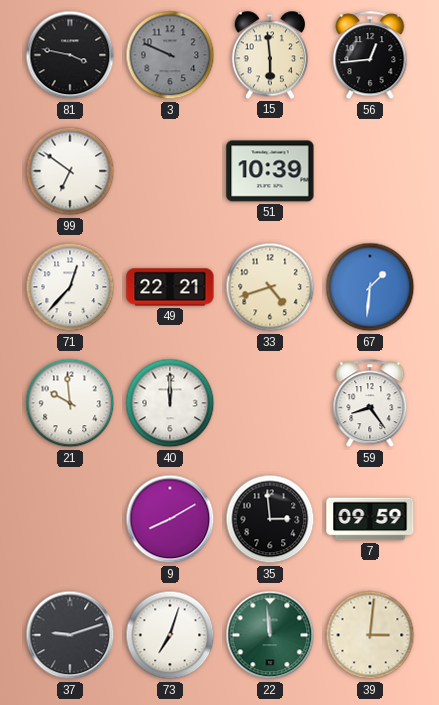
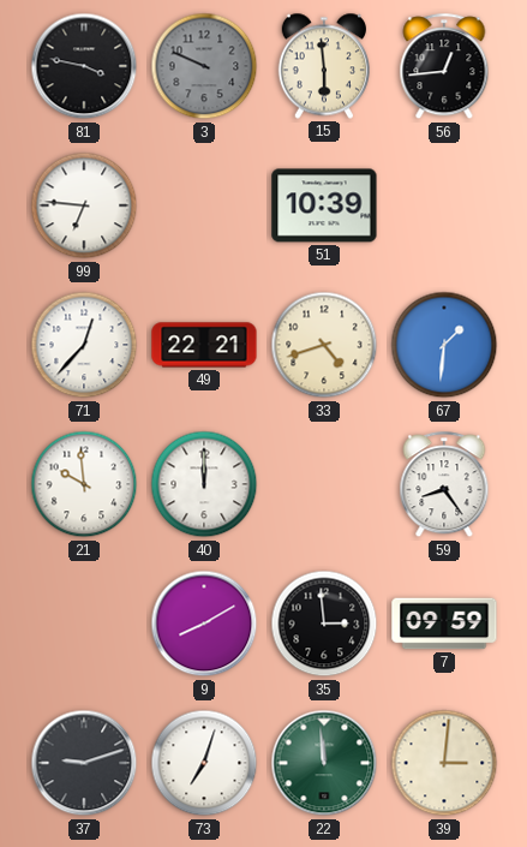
99: 6:51 -> 6:46
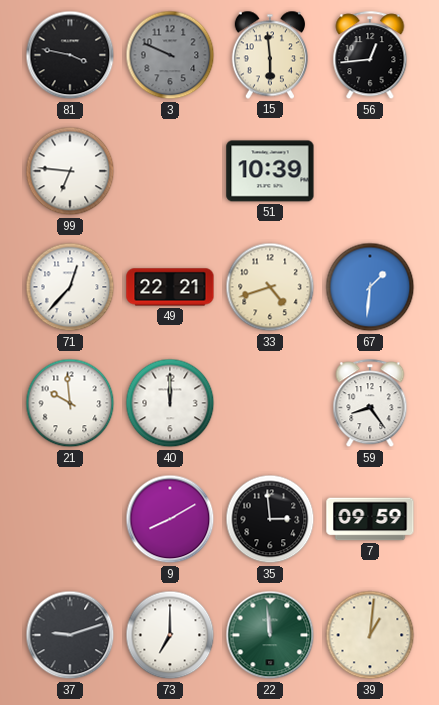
73: 7:03 -> 7:00
39: 3:01 -> 1:01
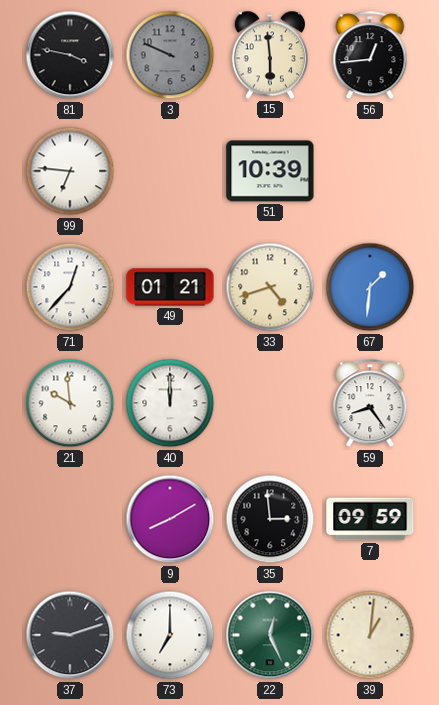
49: 22:21 -> 01:21
22: 11:59 -> 12:26
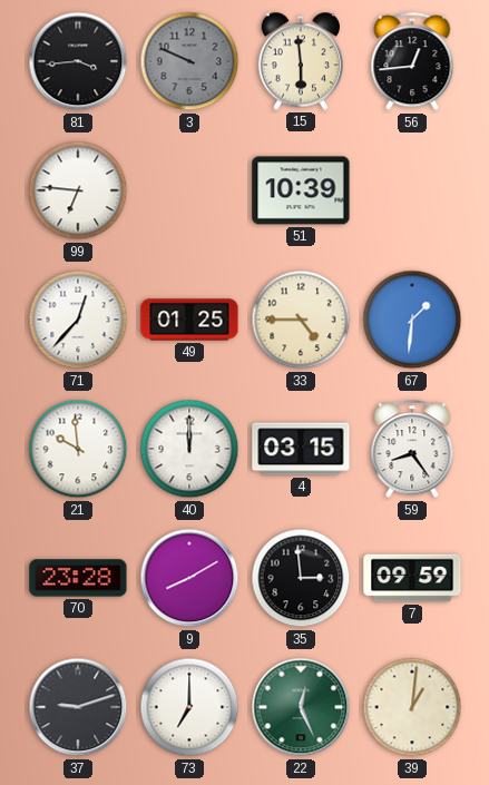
81: 3:47 -> 3:44
49: 01:21 -> 01:25
33: 4:42 -> 4:45
4: none -> 03:15
70: none -> 23:28
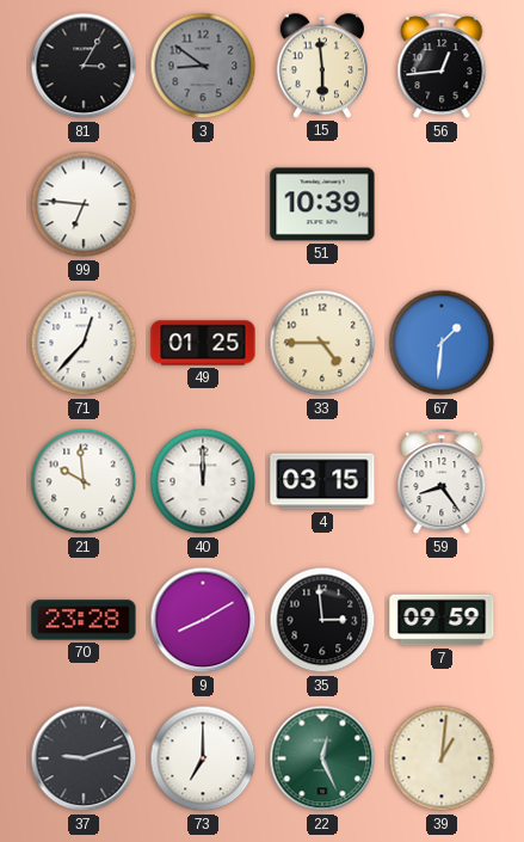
81: 3:44 -> 3:05
3: 9:49 -> 8:51
